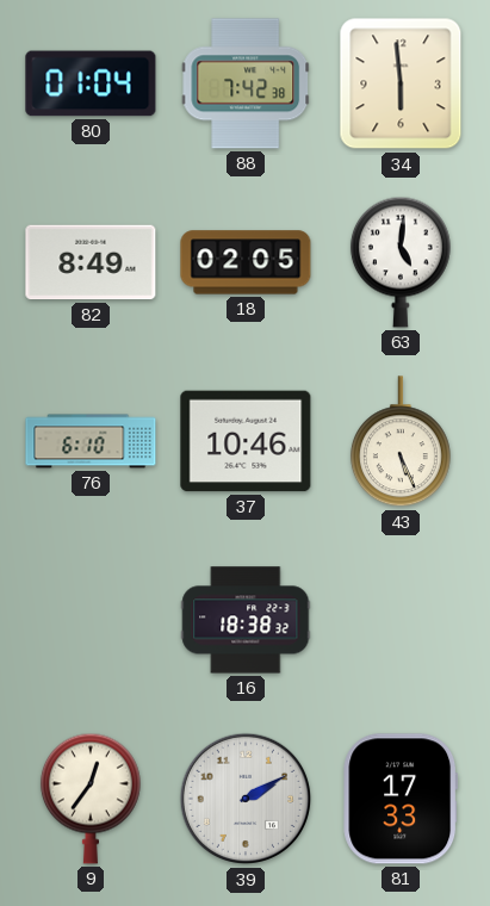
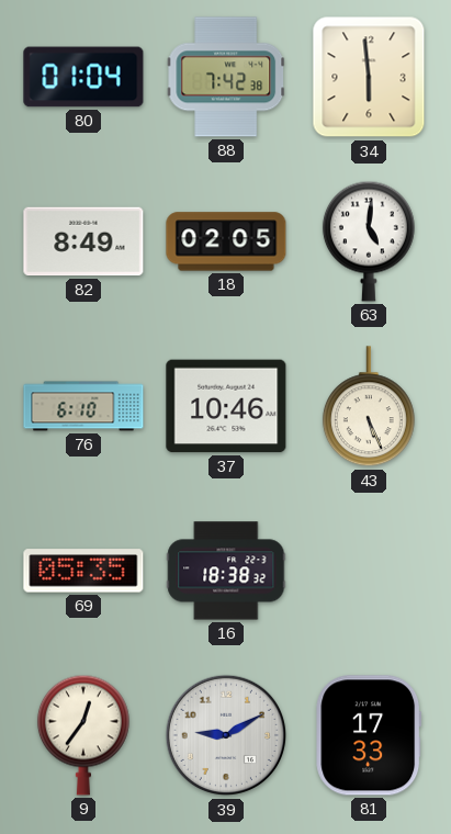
69: none -> 05:35
39: 2:10 -> 9:10
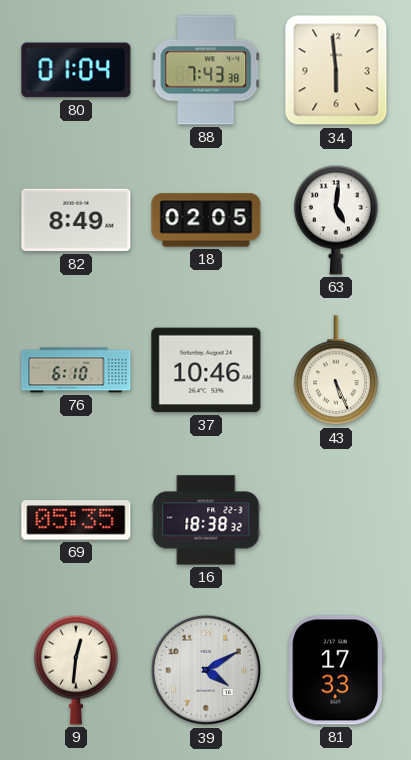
88: 7:42 -> 7:43
9: 12:36 -> 12:31
39: 9:10 -> 4:10
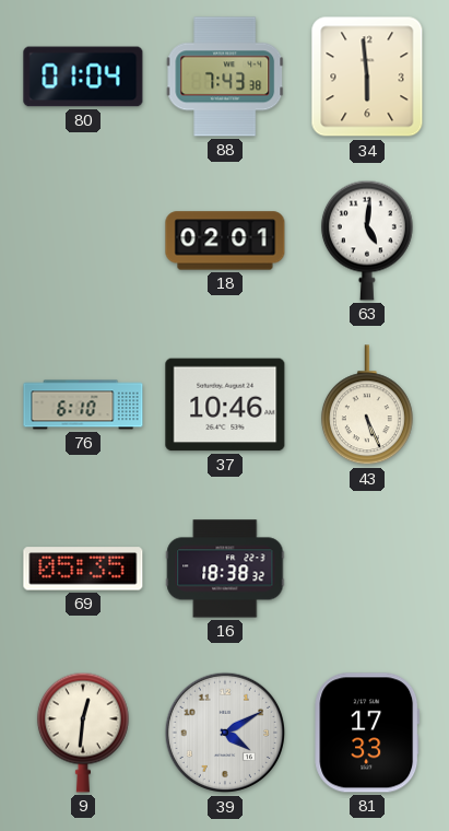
82: 8:49 -> none
18: 02:05 -> 02:01
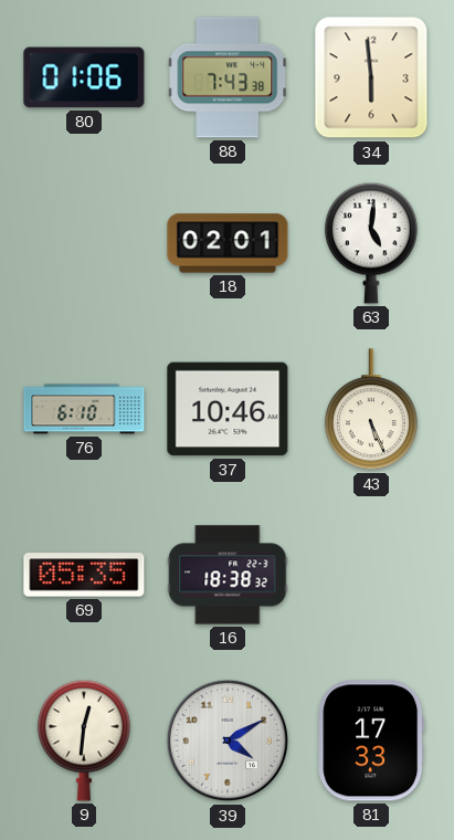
80: 01:04 -> 01:06
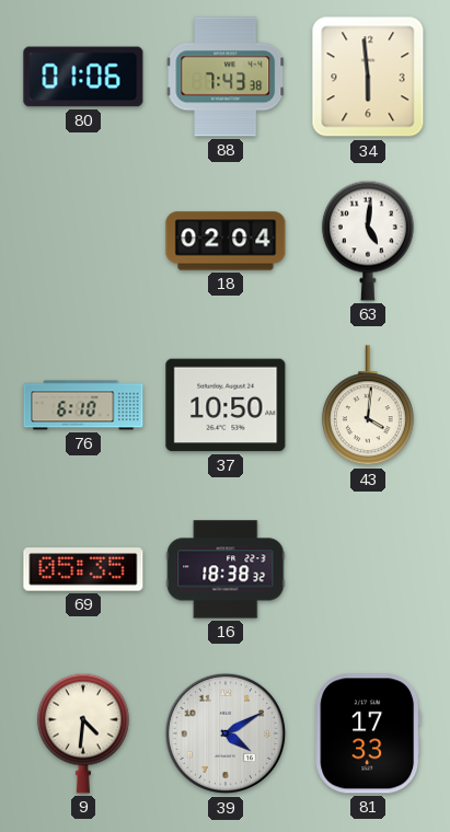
18: 02:01 -> 02:04
37: 10:46 -> 10:50
43: 5:26 -> 4:01
9: 12:31 -> 4:31
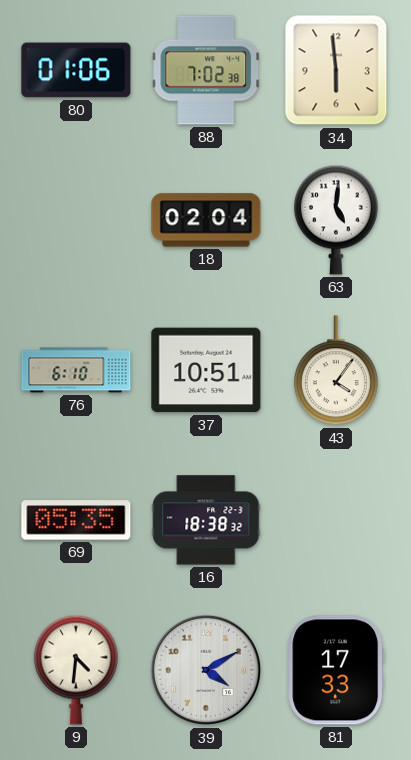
88: 7:43 -> 7:02
37: 10:50 -> 10:51
43: 4:01 -> 4:06
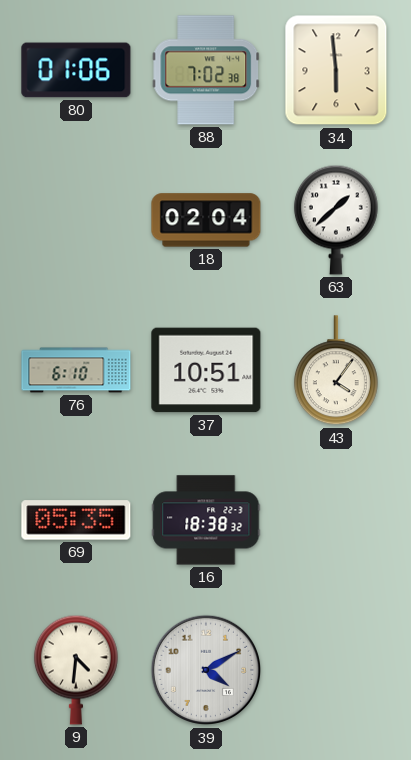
63: 5:01 -> 1:38
81: 17:33 -> none
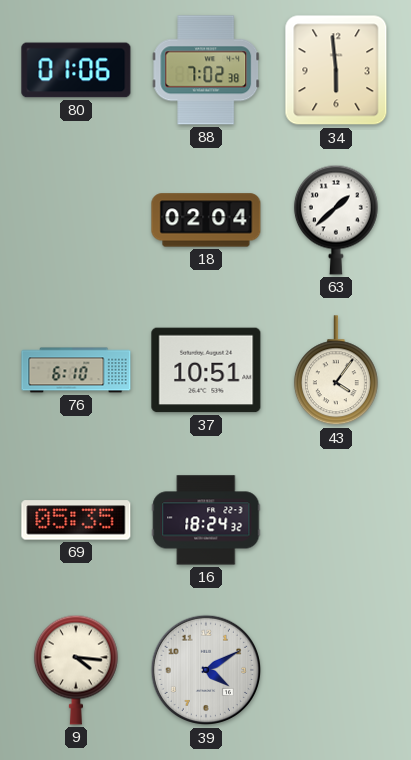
16: 18:38 -> 18:24
9: 4:31 -> 4:16
